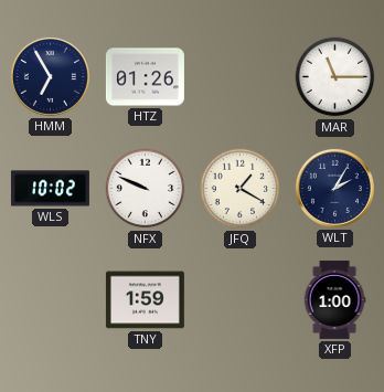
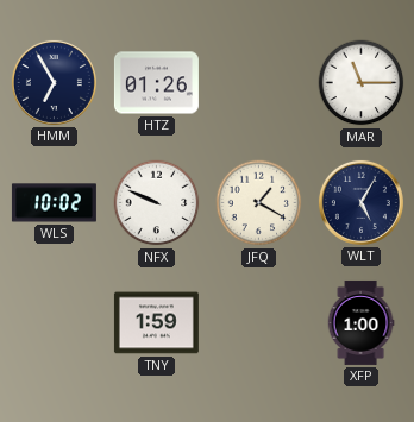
WLT: 2:05 -> 5:05
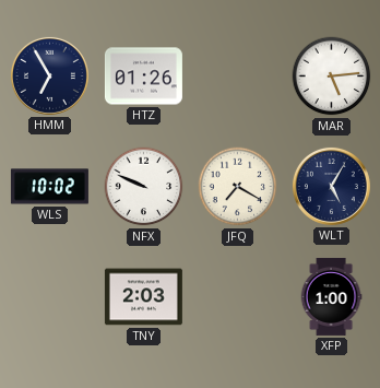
MAR: 11:15 -> 5:14
JFQ: 1:20 -> 7:20
TNY: 1:59 -> 2:03
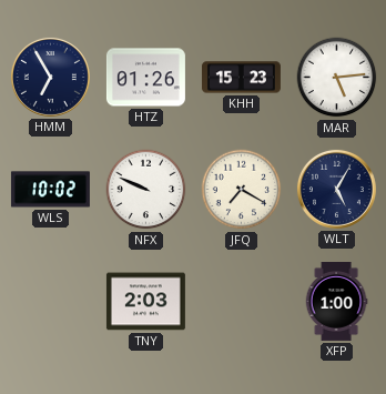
KHH: none -> 15:23
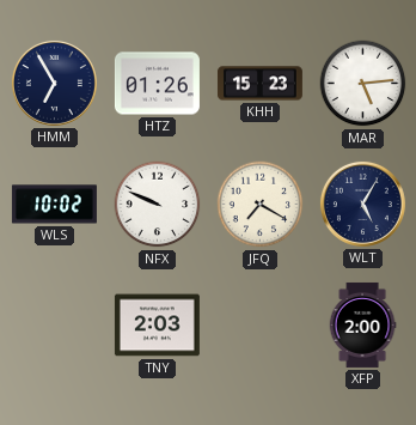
XFP: 1:00 -> 2:00
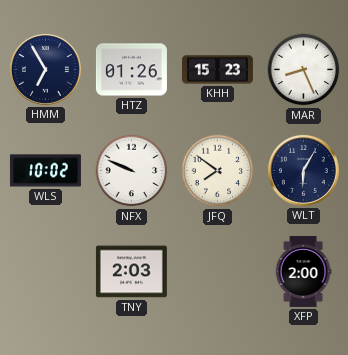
MAR: 5:14 -> 8:26
JFQ: 7:20 -> 7:51
WLT: 5:05 -> 6:05
